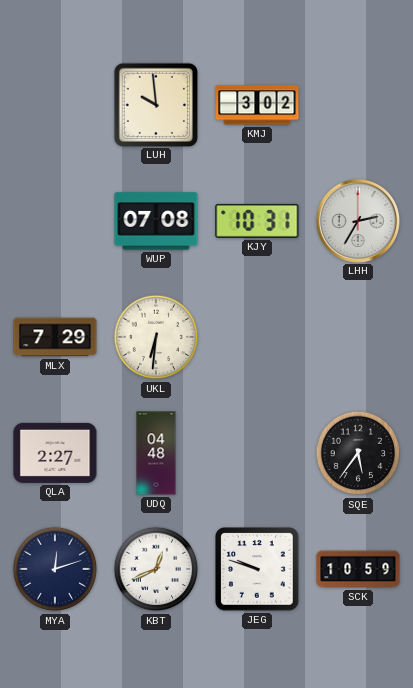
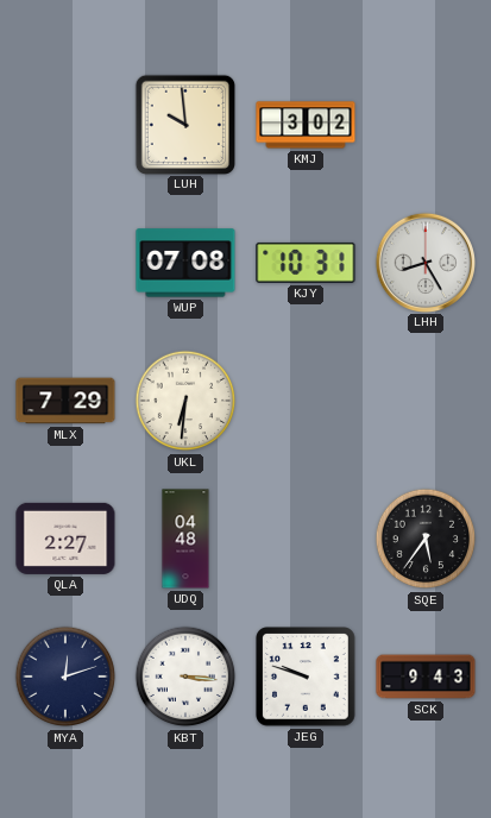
LHH: 2:35 -> 8:25
KBT: 12:41 -> 3:16
SCK: 10:59 -> 9:43
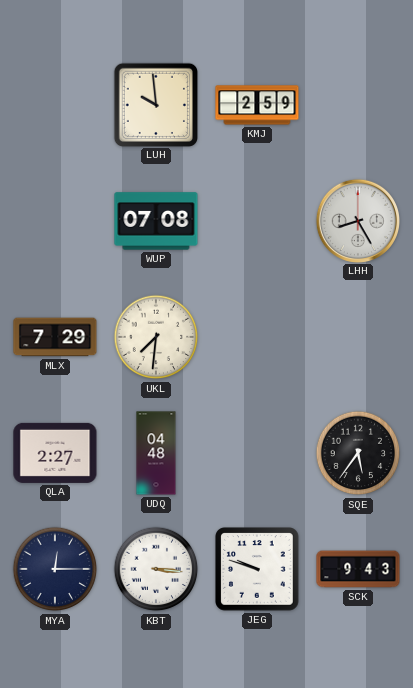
KMJ: 3:02 -> 2:59
KJY: 10:31 -> none
UKL: 6:31 -> 7:31
MYA: 12:12 -> 12:15
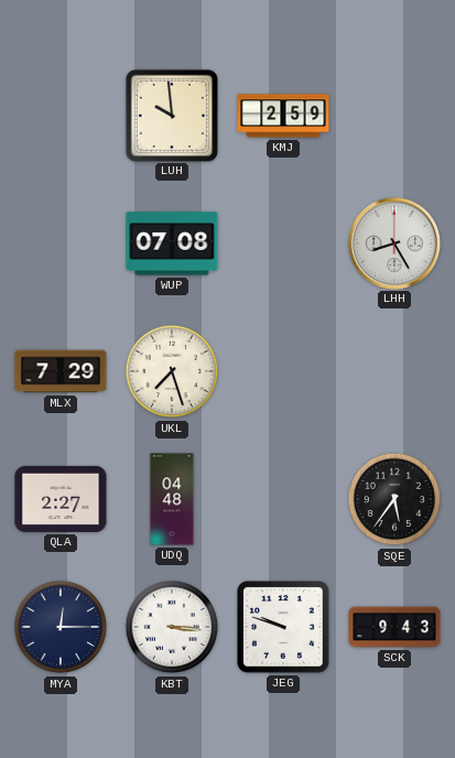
UKL: 7:31 -> 7:27
